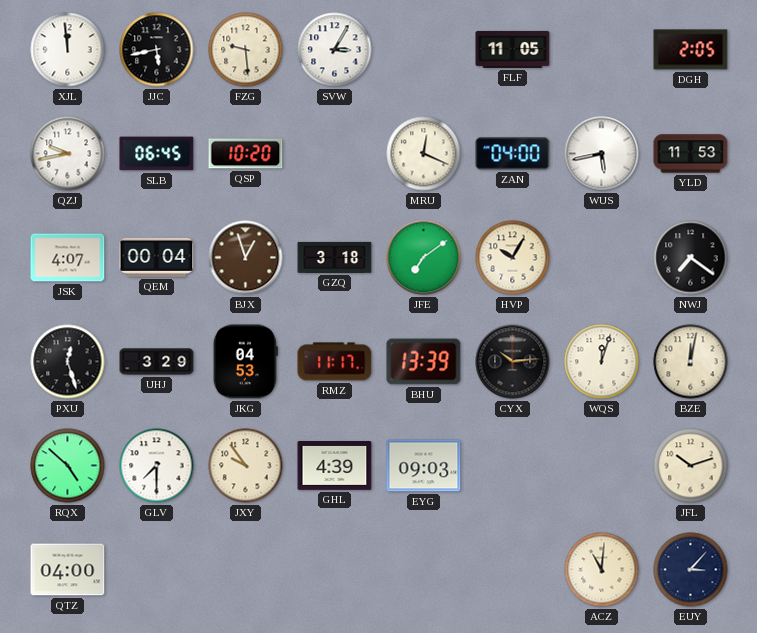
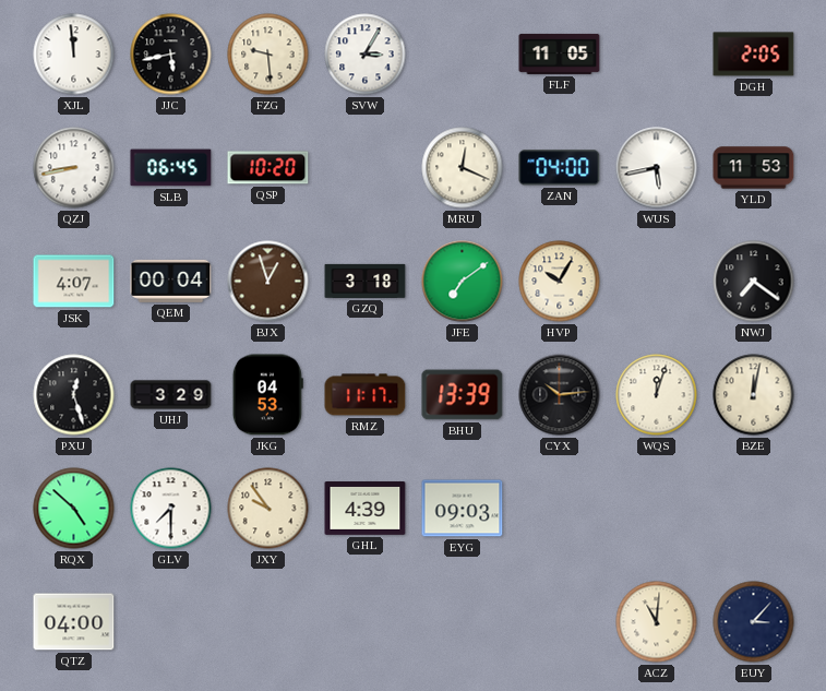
QZJ: 9:43 -> 8:43
JFL: 10:12 -> none
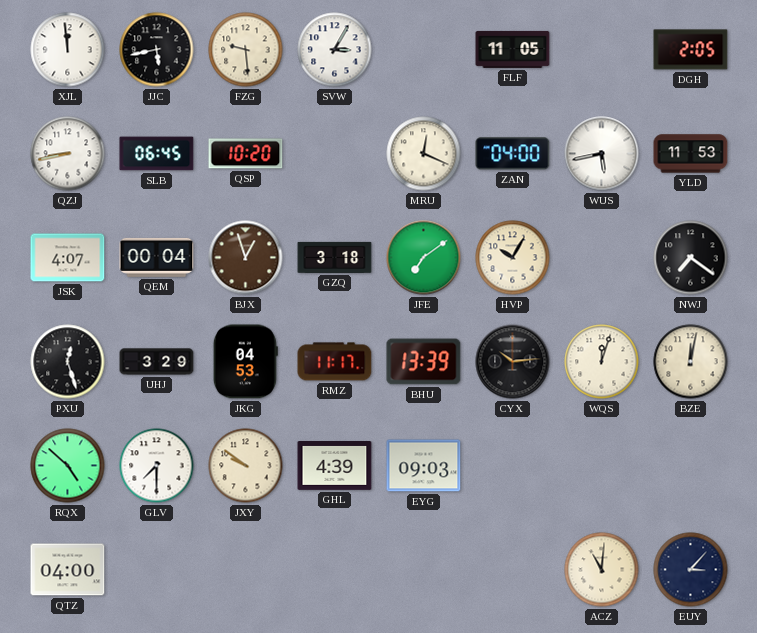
JXY: 9:54 -> 9:51
